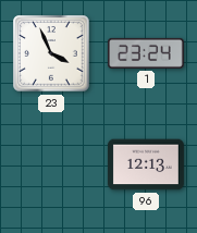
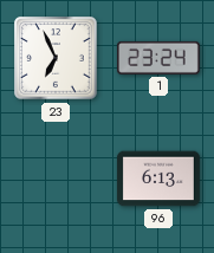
23: 3:56 -> 6:56
96: 12:13 -> 6:13
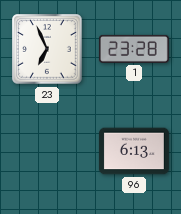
1: 23:24 -> 23:28
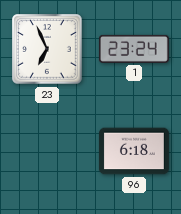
1: 23:28 -> 23:24
96: 6:13 -> 6:18
